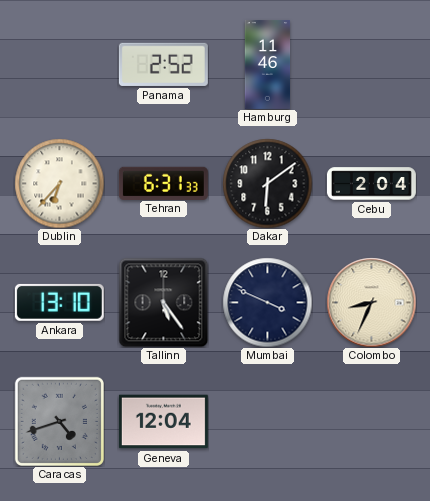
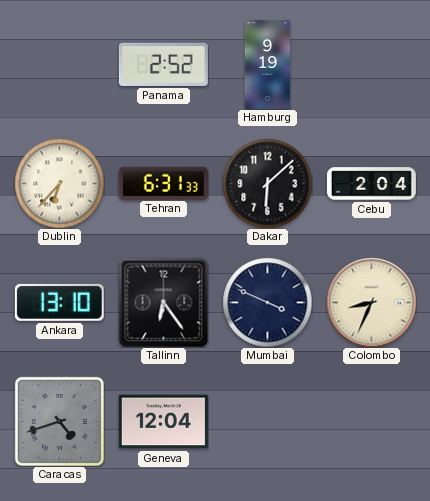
Hamburg: 11:46 -> 9:19
Dakar: 6:09 -> 6:08
Tallinn: 5:24 -> 6:24
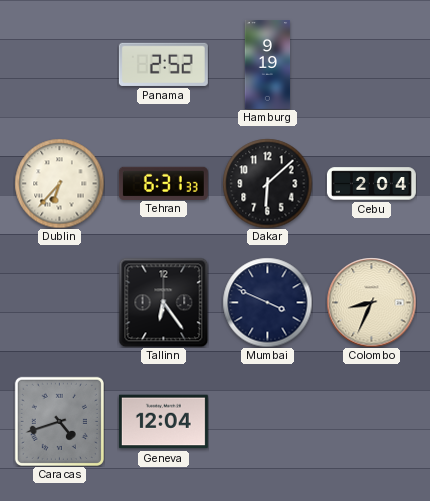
Ankara: 13:10 -> none
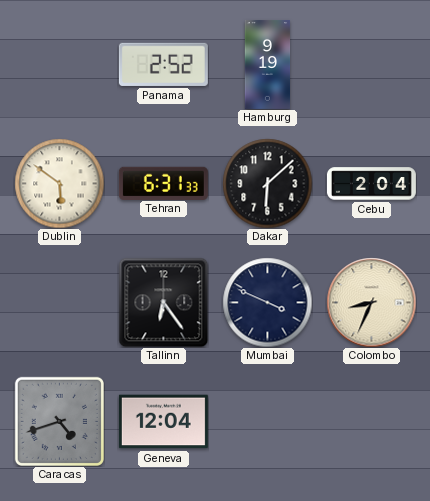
Dublin: 6:37 -> 5:51
